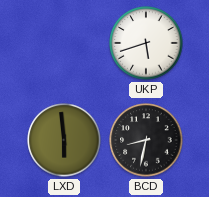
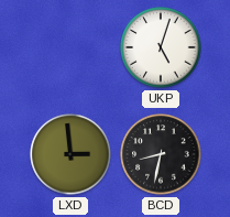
UKP: 5:42 -> 5:03
LXD: 5:59 -> 2:59
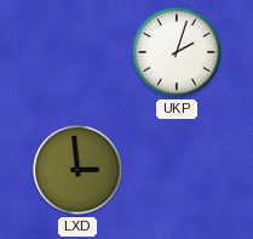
UKP: 5:03 -> 2:03
BCD: 8:32 -> none
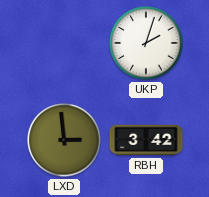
RBH: none -> 3:42
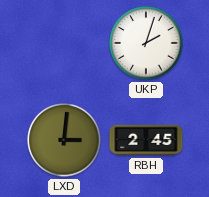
LXD: 2:59 -> 3:01
RBH: 3:42 -> 2:45
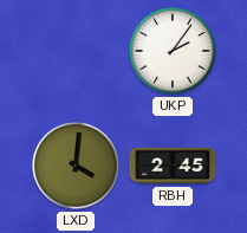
UKP: 2:03 -> 2:06
LXD: 3:01 -> 4:01
